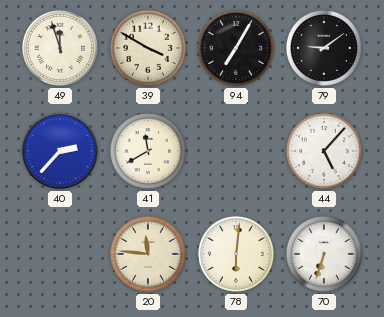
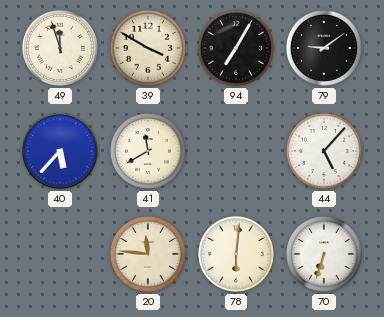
40: 2:37 -> 5:37
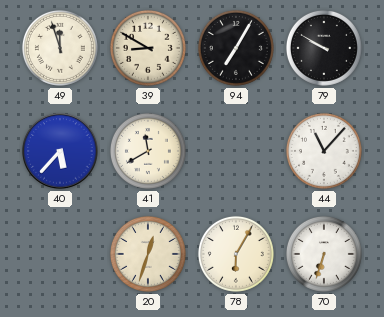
39: 3:50 -> 8:50
79: 9:09 -> 9:50
44: 5:07 -> 11:07
20: 11:46 -> 12:33
78: 6:01 -> 6:05
